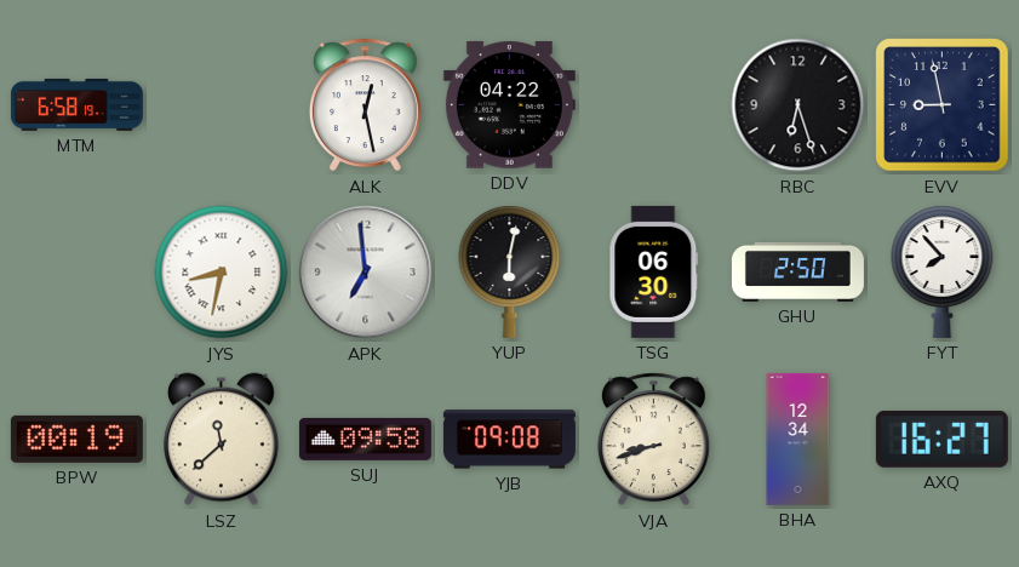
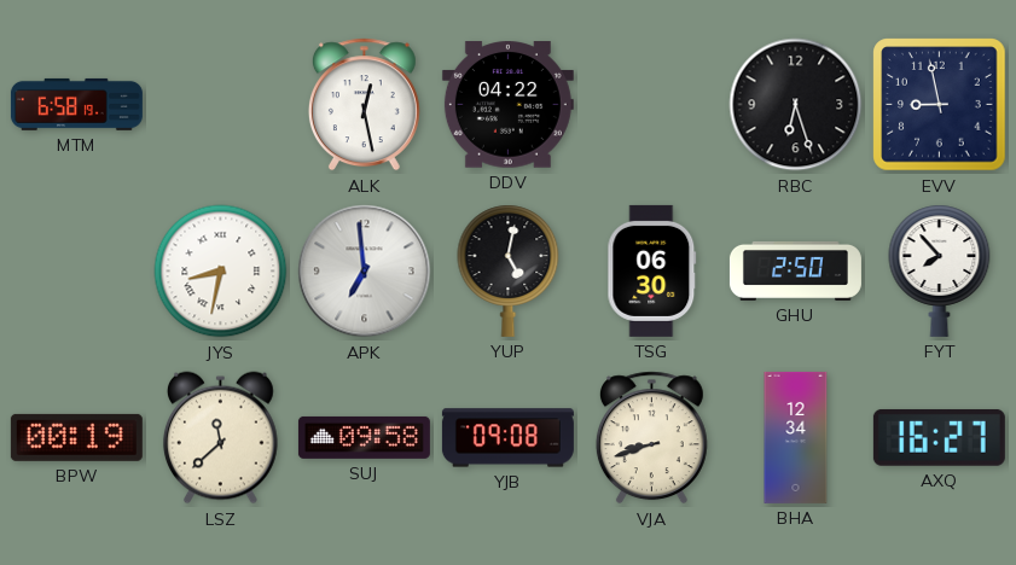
YUP: 6:02 -> 5:02
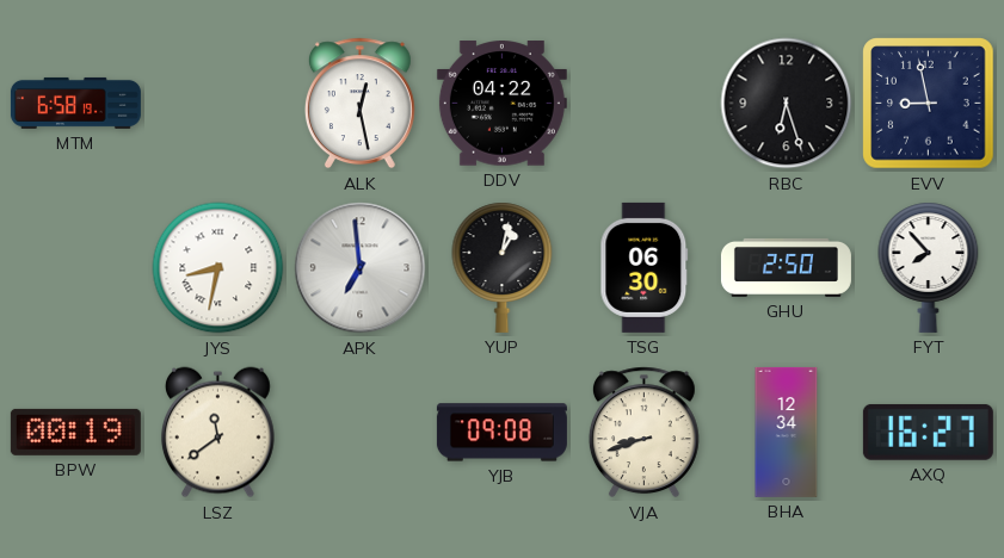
YUP: 5:02 -> 1:02
LSZ: 11:38 -> 11:39
SUJ: 09:58 -> none
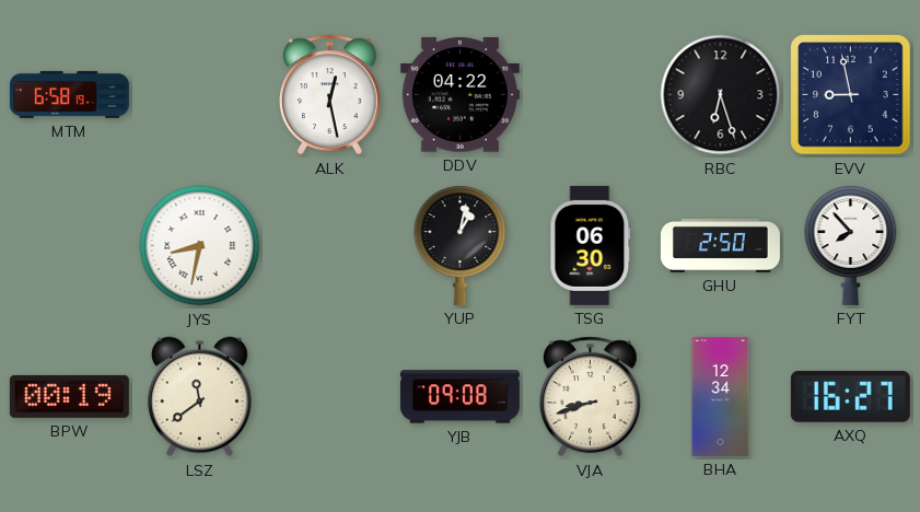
APK: 6:59 -> none
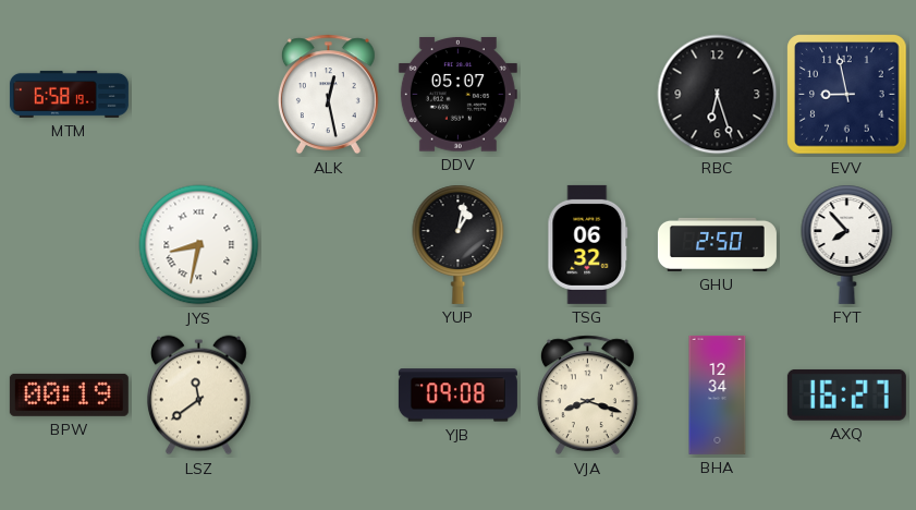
DDV: 04:22 -> 05:07
TSG: 06:30 -> 06:32
VJA: 8:42 -> 8:18
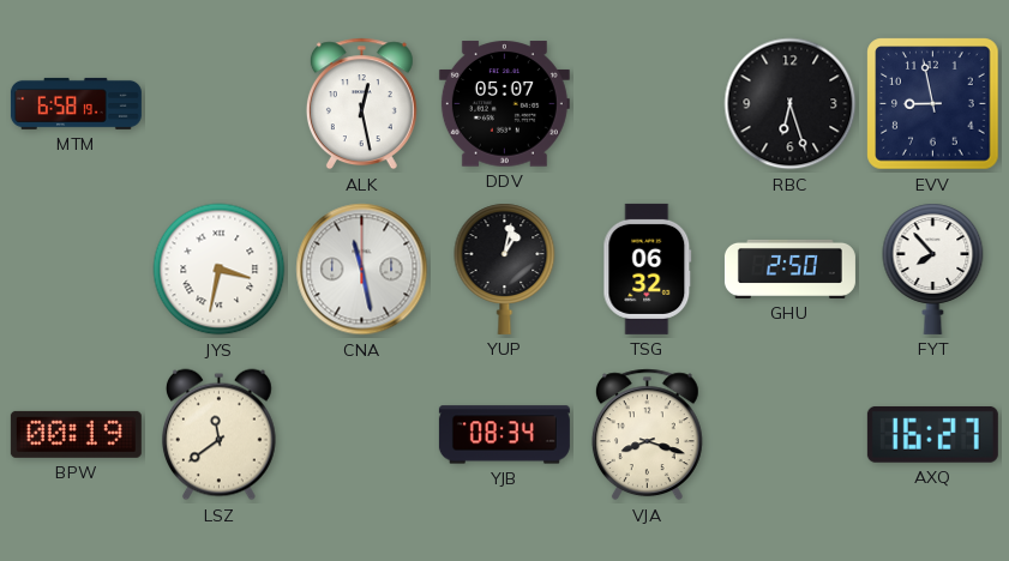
JYS: 8:32 -> 3:32
CNA: none -> 11:28
YJB: 09:08 -> 08:34
BHA: 12:34 -> none
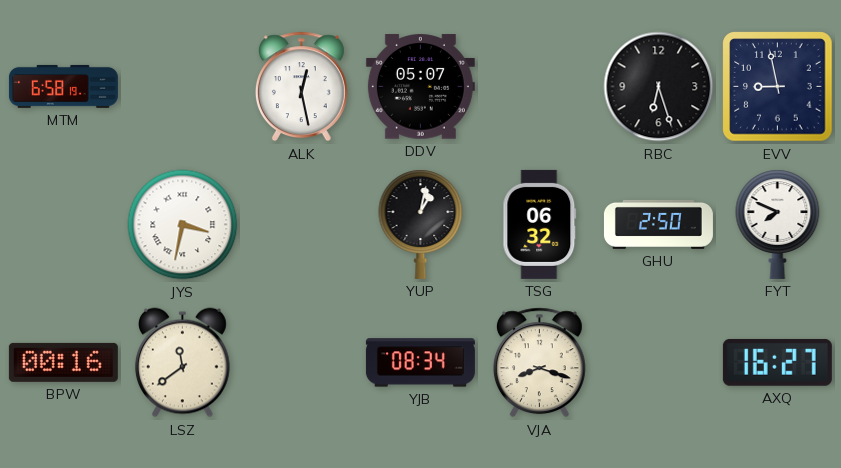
CNA: 11:28 -> none
FYT: 7:53 -> 7:49
BPW: 00:19 -> 00:16
